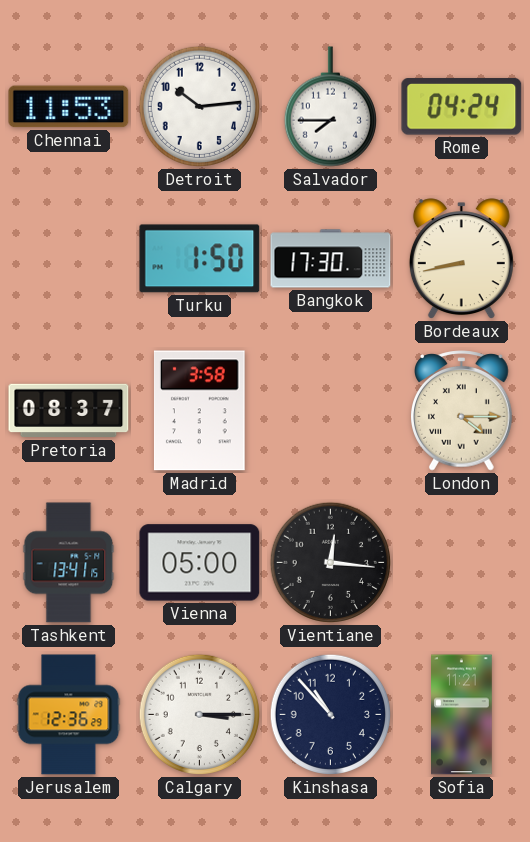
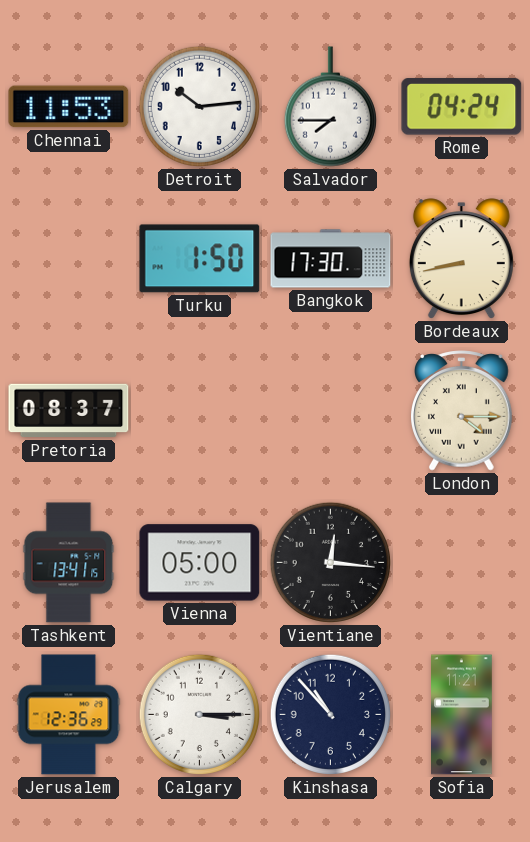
Madrid: 3:58 -> none
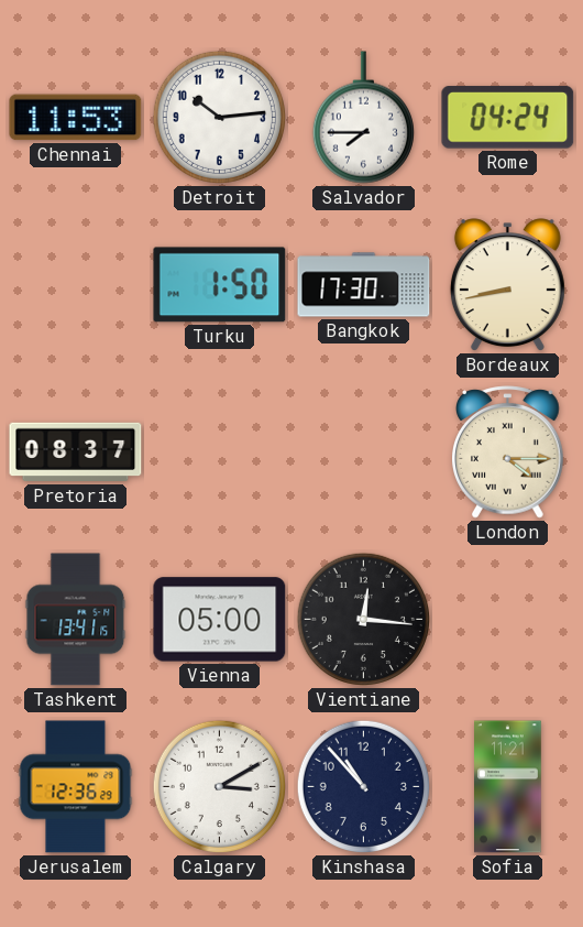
Calgary: 3:15 -> 3:10
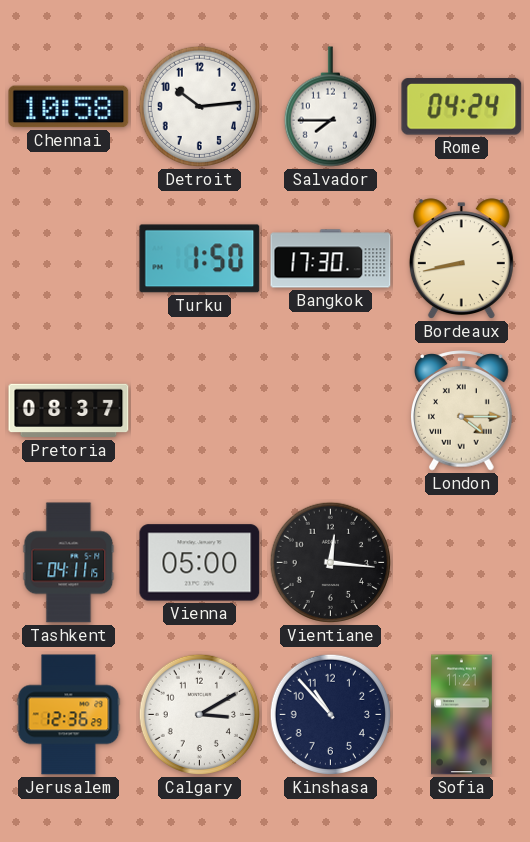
Chennai: 11:53 -> 10:58
Tashkent: 13:41 -> 04:11
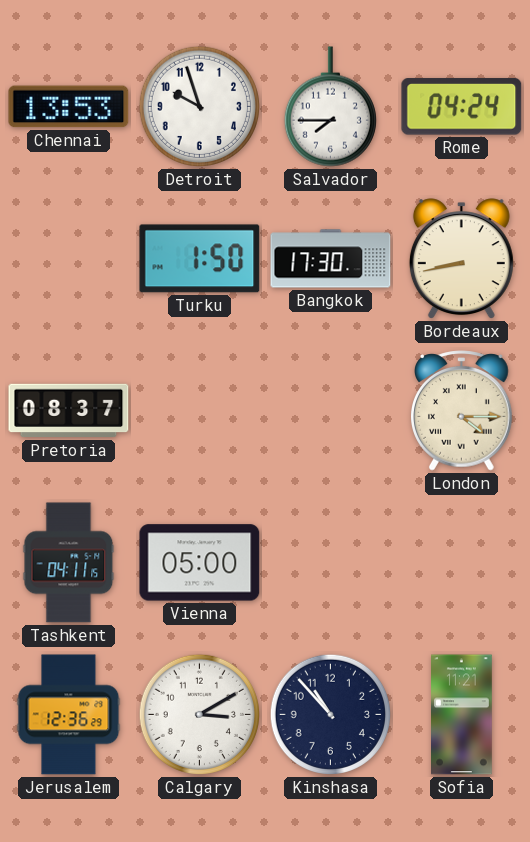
Chennai: 10:58 -> 13:53
Detroit: 10:14 -> 9:57
Vientiane: 12:16 -> none
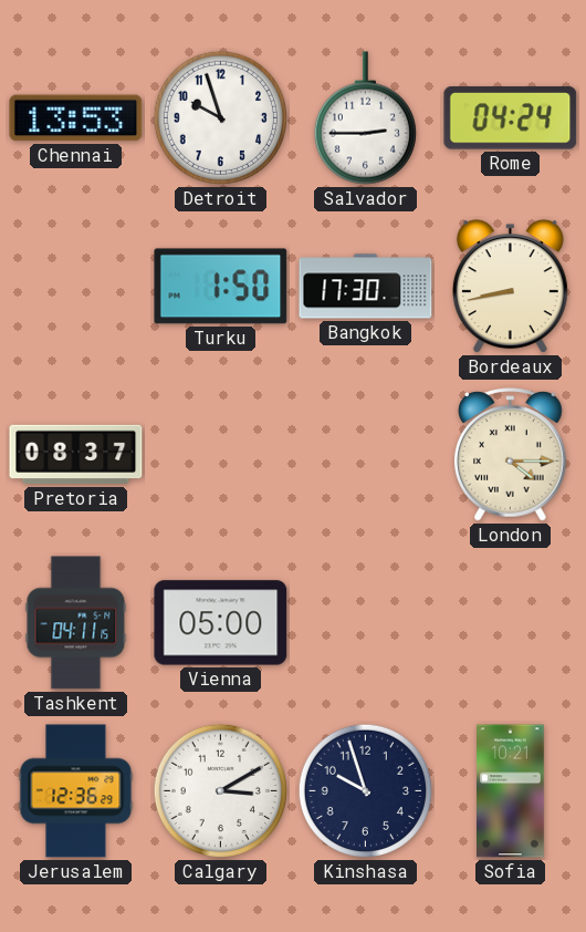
Salvador: 7:45 -> 2:45
Kinshasa: 10:53 -> 9:57
Sofia: 11:21 -> 10:21
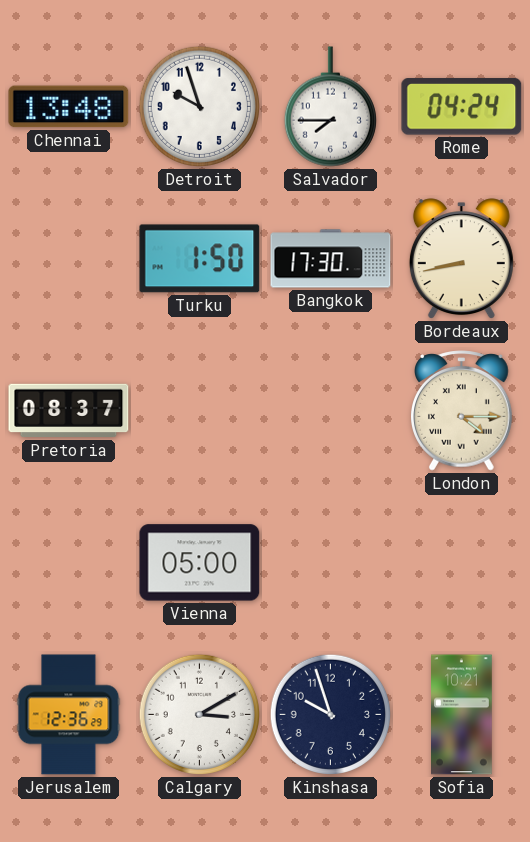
Chennai: 13:53 -> 13:48
Salvador: 2:45 -> 7:45
Tashkent: 04:11 -> none
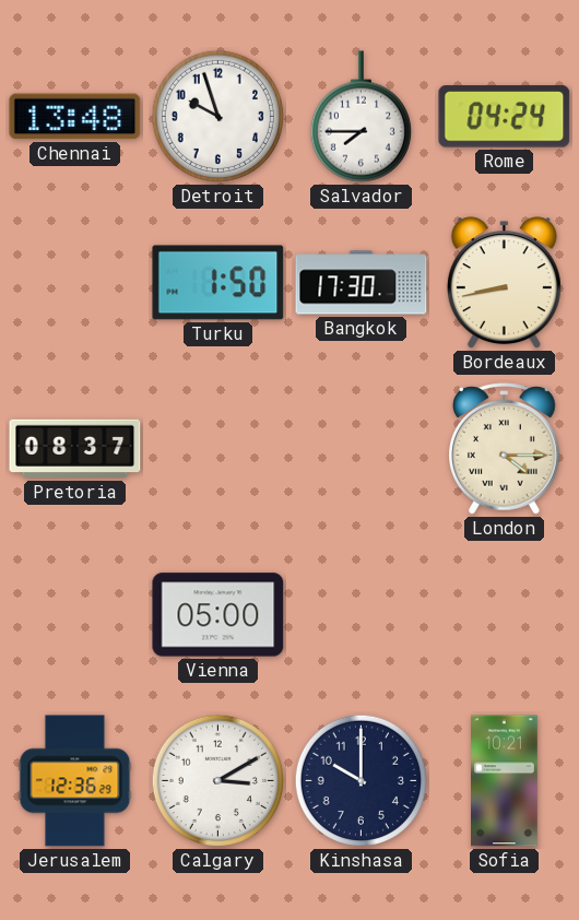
Kinshasa: 9:57 -> 10:00
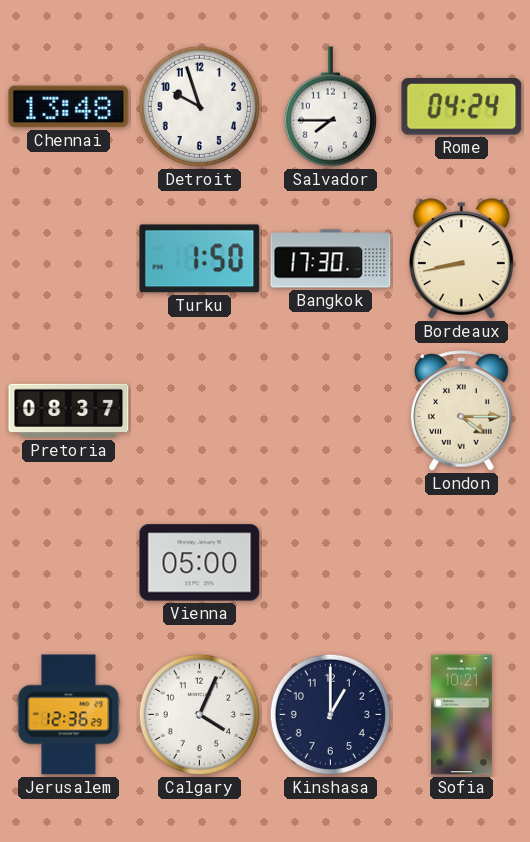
Calgary: 3:10 -> 4:04
Kinshasa: 10:00 -> 1:00
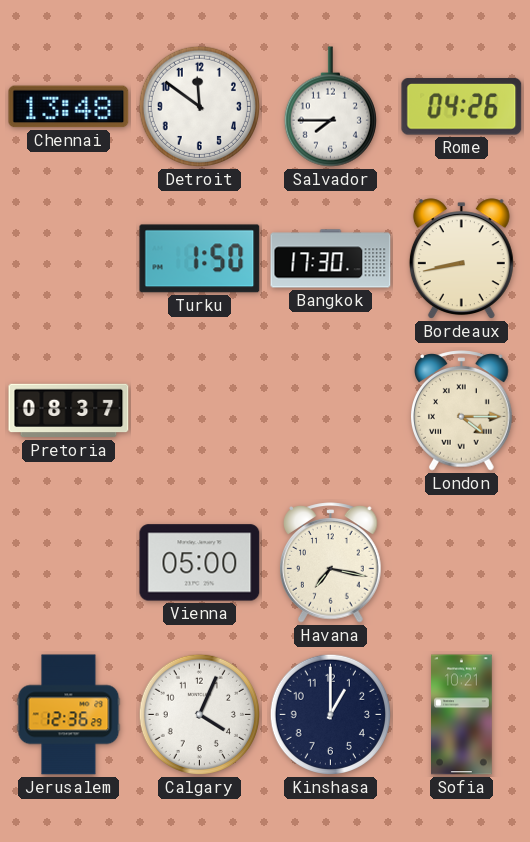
Detroit: 9:57 -> 11:51
Rome: 04:24 -> 04:26
Havana: none -> 7:17
